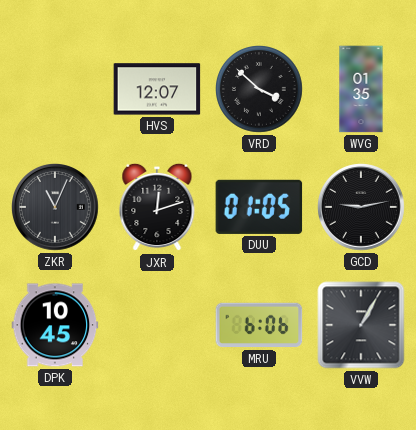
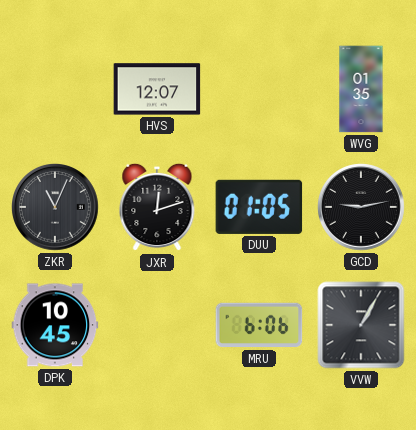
VRD: 3:52 -> none
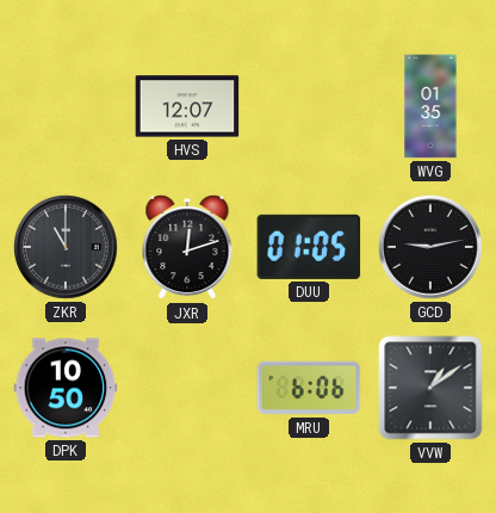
ZKR: 11:04 -> 11:00
DPK: 10:45 -> 10:50
VVW: 1:05 -> 1:09
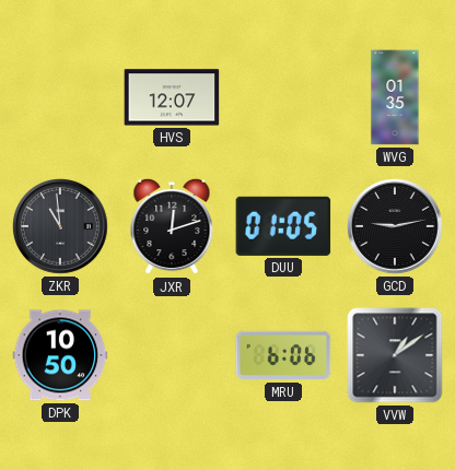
ZKR: 11:00 -> 10:59
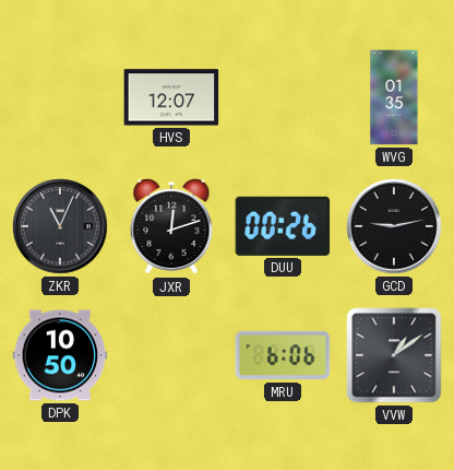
ZKR: 10:59 -> 11:04
DUU: 01:05 -> 00:26
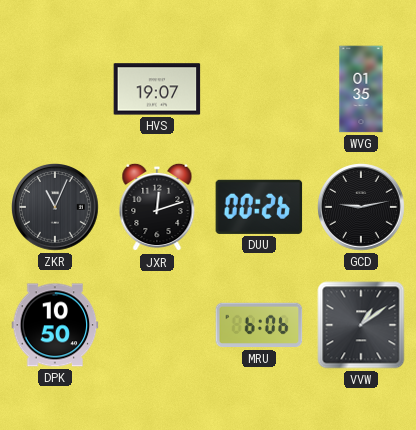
HVS: 12:07 -> 19:07
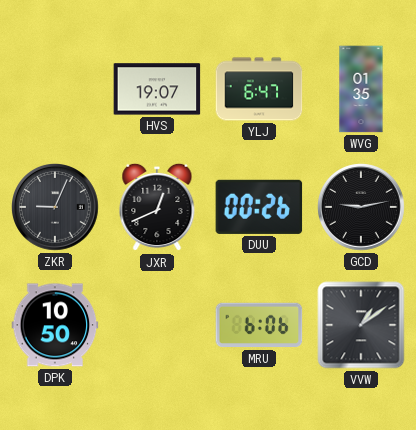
YLJ: none -> 6:47
ZKR: 11:04 -> 9:04
JXR: 12:12 -> 12:41
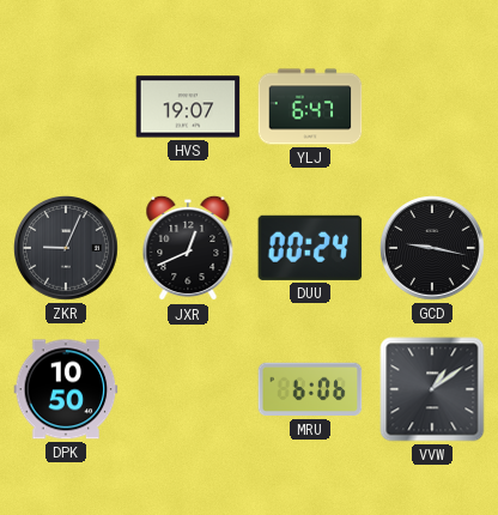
WVG: 01:35 -> none
DUU: 00:26 -> 00:24
GCD: 9:13 -> 9:17
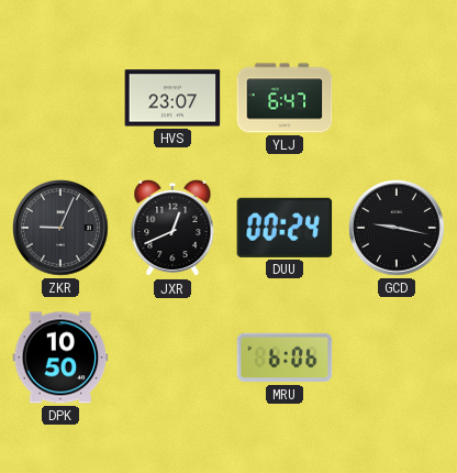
HVS: 19:07 -> 23:07
VVW: 1:09 -> none
